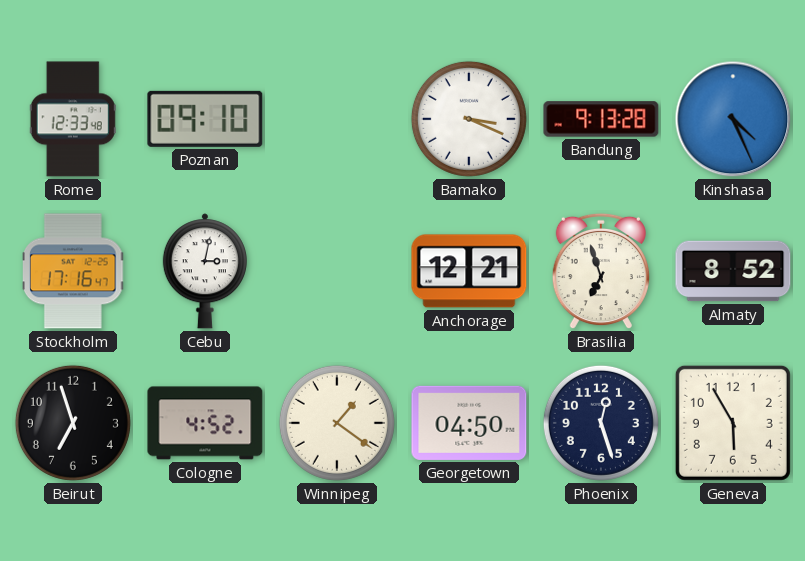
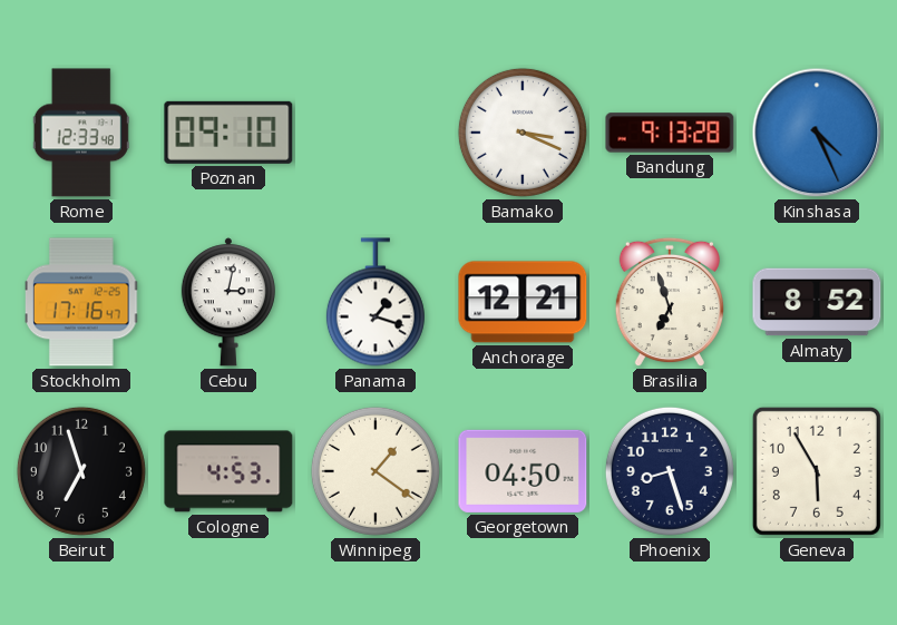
Panama: none -> 1:18
Cologne: 4:52 -> 4:53
Phoenix: 12:27 -> 8:27
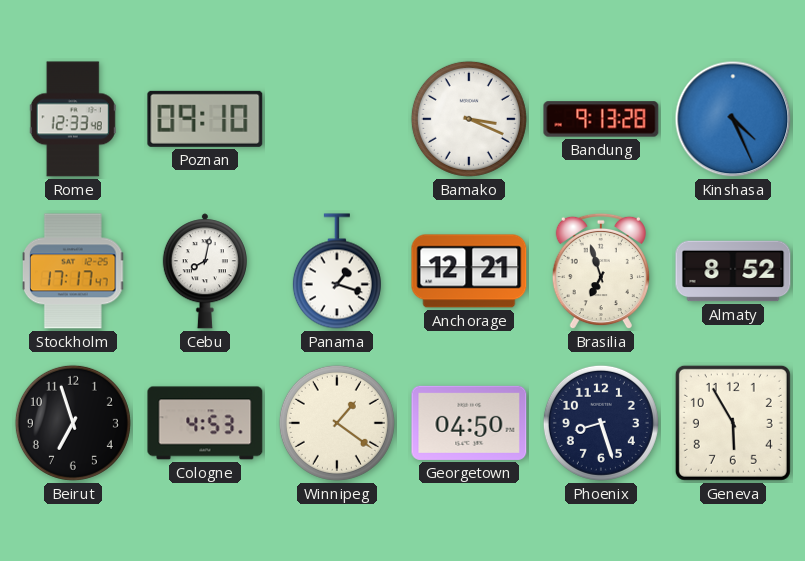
Stockholm: 17:16 -> 17:17
Cebu: 3:02 -> 8:02
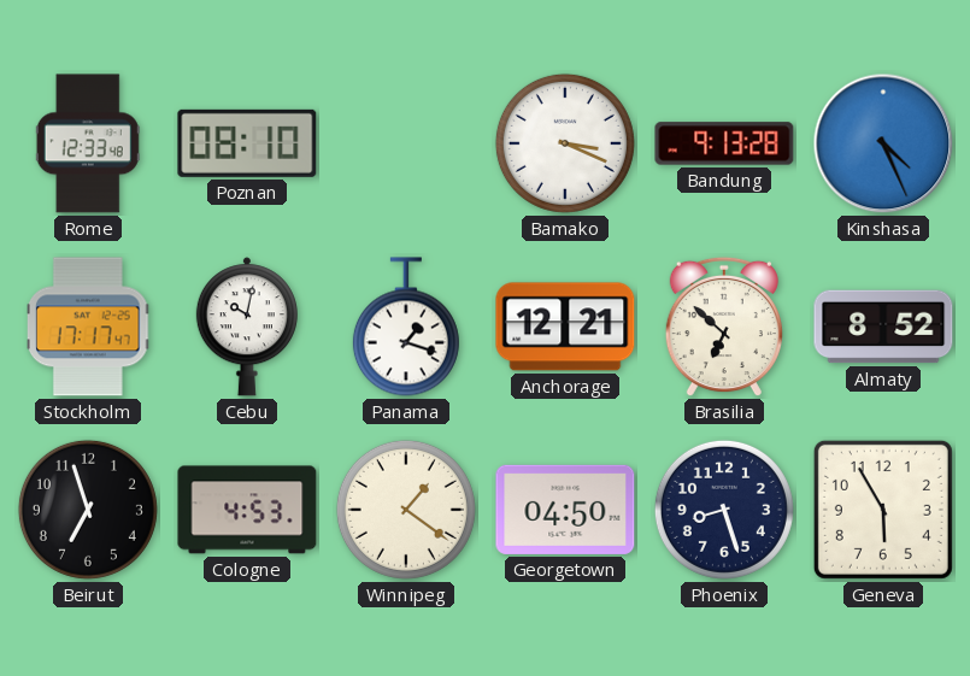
Poznan: 09:10 -> 08:10
Cebu: 8:02 -> 10:02
Brasilia: 6:57 -> 6:52
